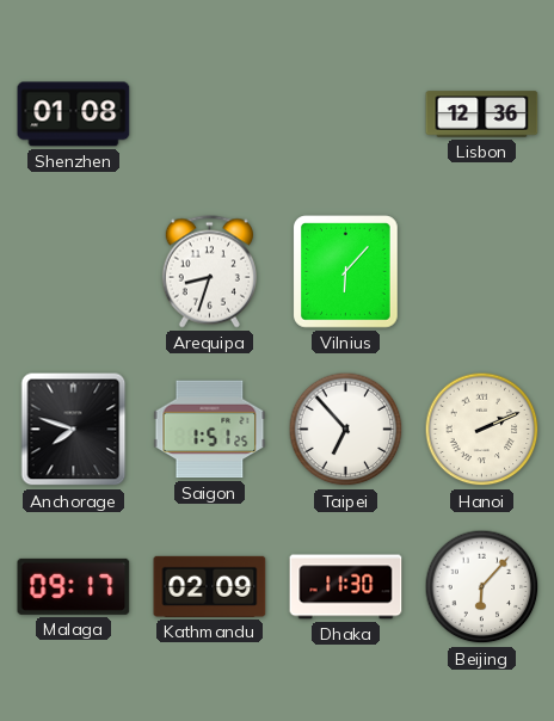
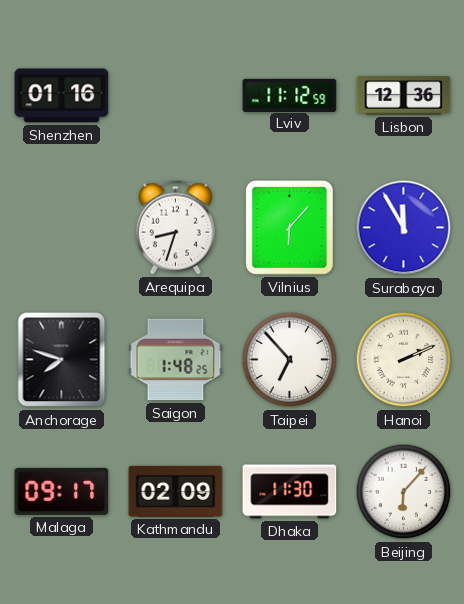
Shenzhen: 01:08 -> 01:16
Lviv: none -> 11:12
Surabaya: none -> 11:55
Saigon: 1:51 -> 1:48
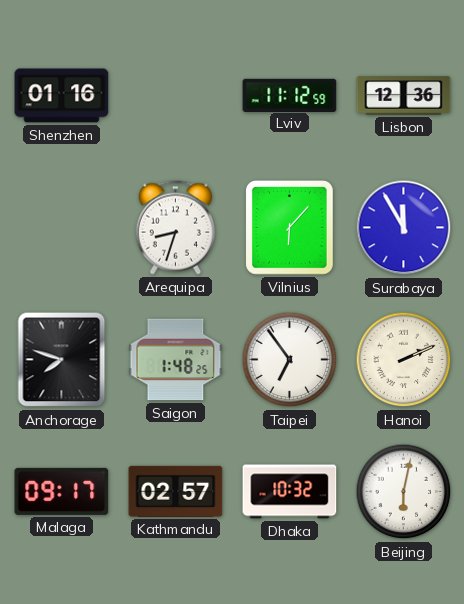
Taipei: 6:53 -> 6:54
Kathmandu: 02:09 -> 02:57
Dhaka: 11:30 -> 10:32
Beijing: 6:07 -> 6:02
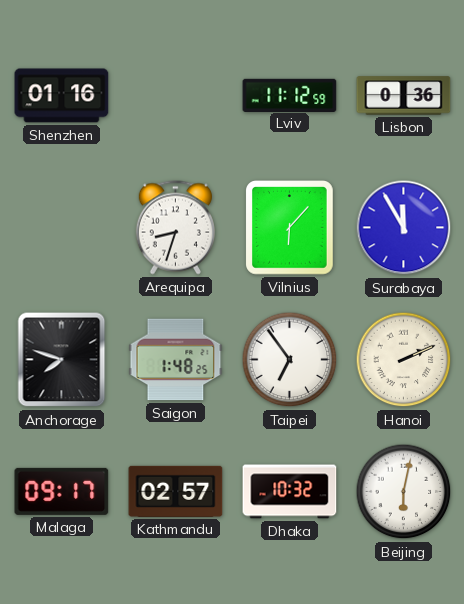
Lisbon: 12:36 -> 0:36
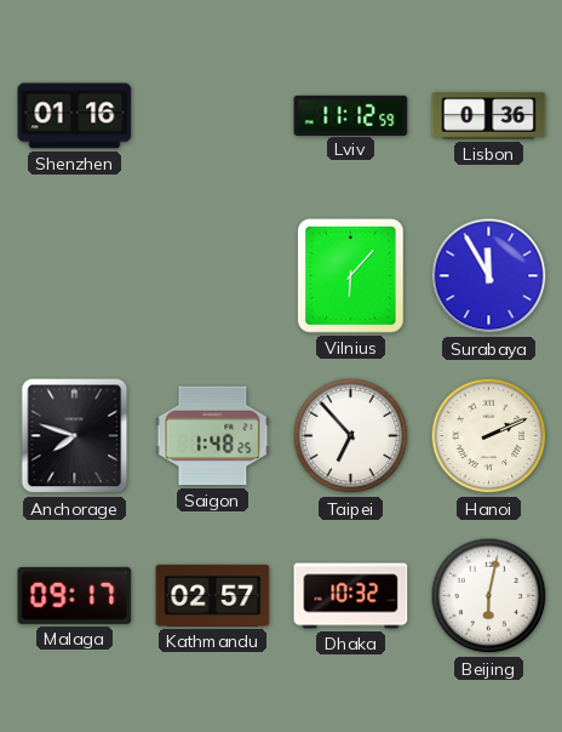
Arequipa: 8:33 -> none
Taipei: 6:54 -> 6:53
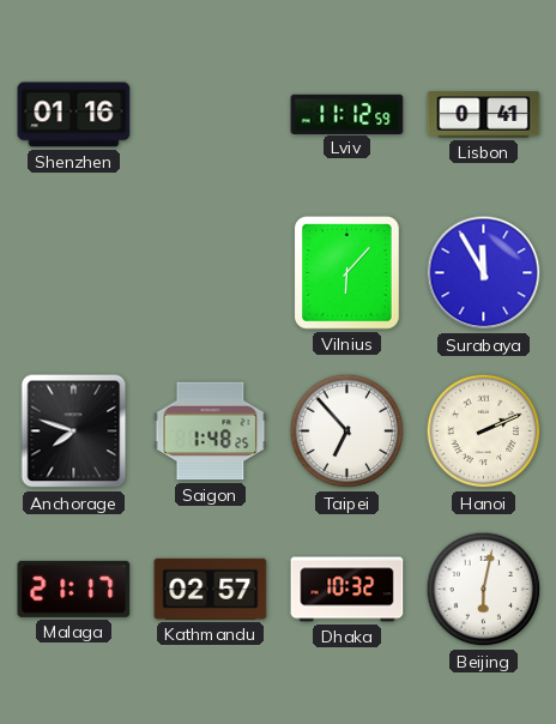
Lisbon: 0:36 -> 0:41
Malaga: 09:17 -> 21:17
